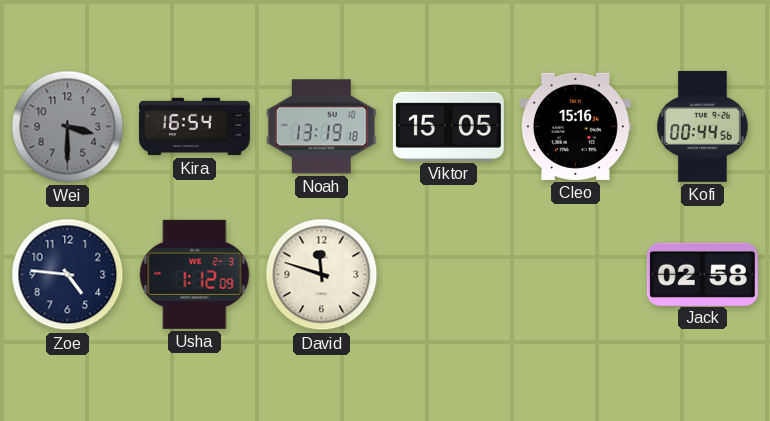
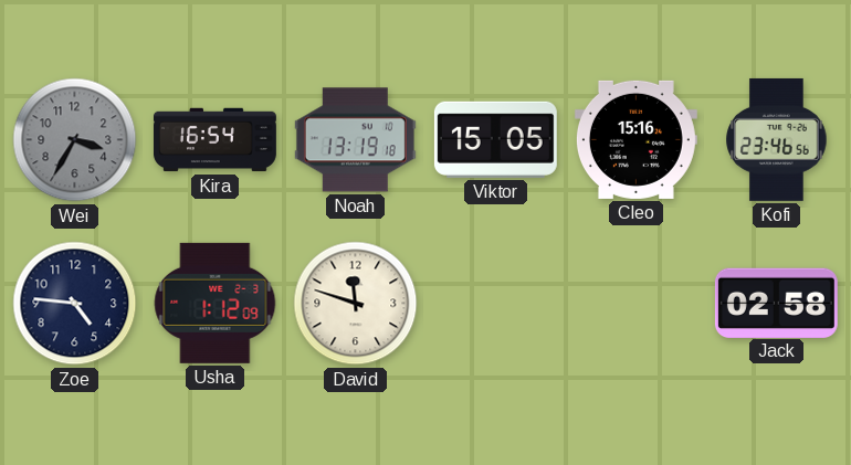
Wei: 3:30 -> 3:35
Kofi: 00:44 -> 23:46
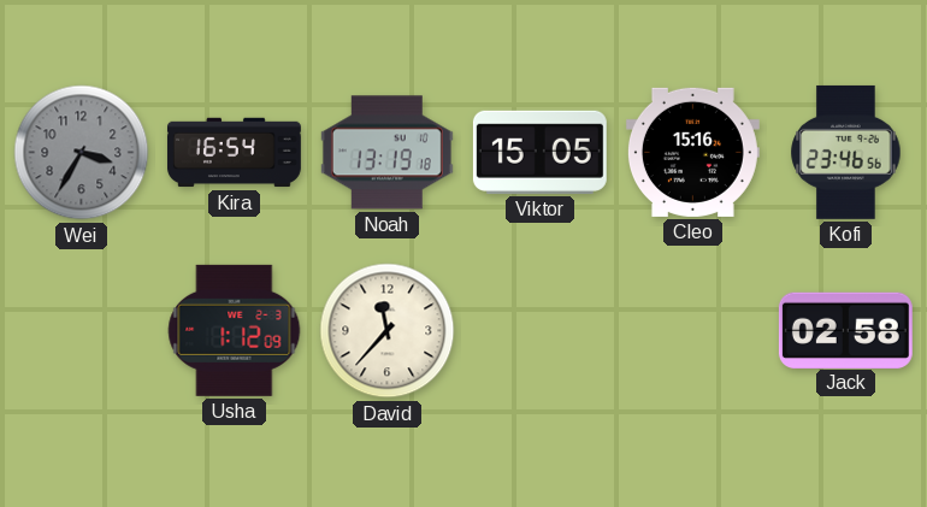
Zoe: 4:46 -> none
David: 11:48 -> 11:37
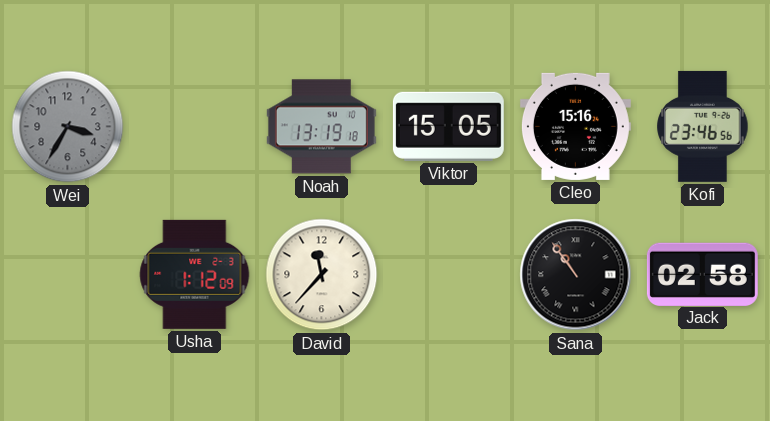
Kira: 16:54 -> none
Sana: none -> 10:54
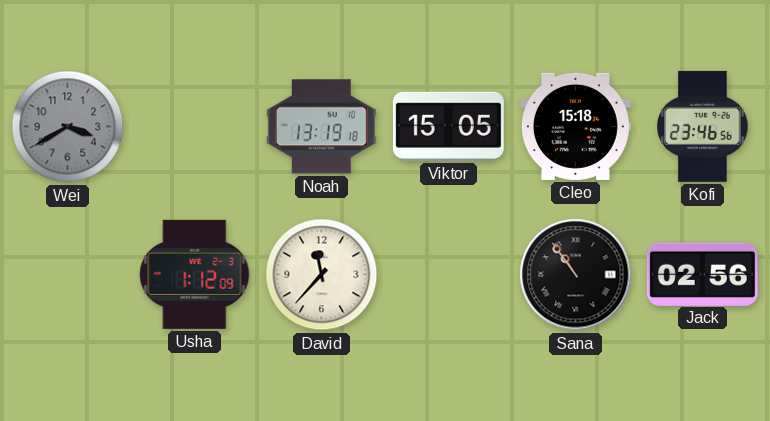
Wei: 3:35 -> 3:40
Cleo: 15:16 -> 15:18
Jack: 02:58 -> 02:56
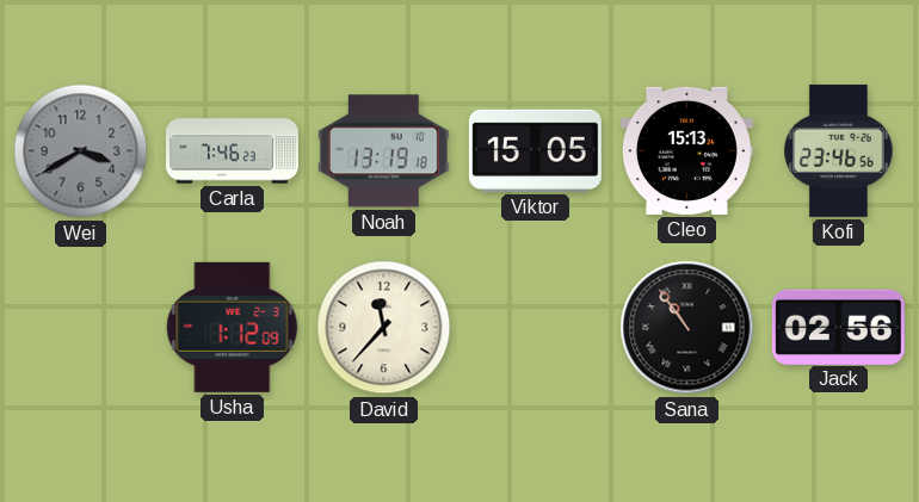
Carla: none -> 7:46
Cleo: 15:18 -> 15:13
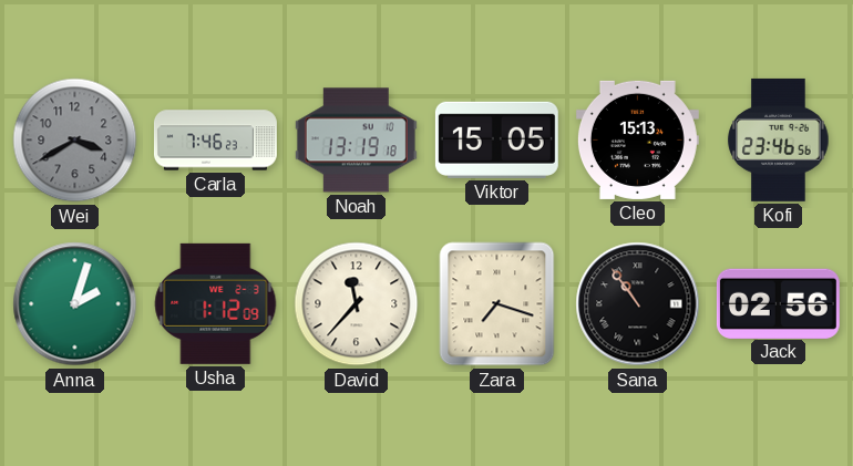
Anna: none -> 2:03
Zara: none -> 7:18
